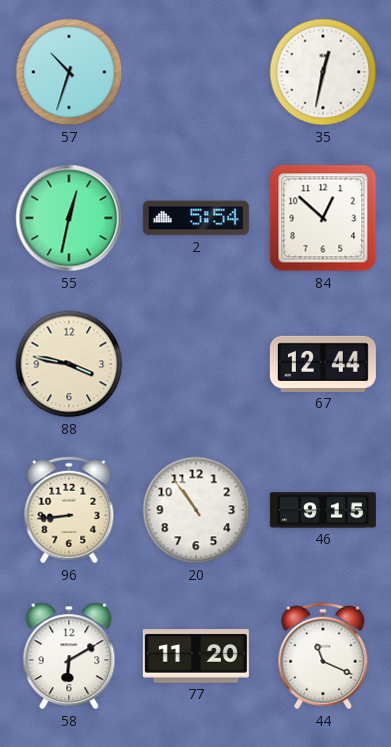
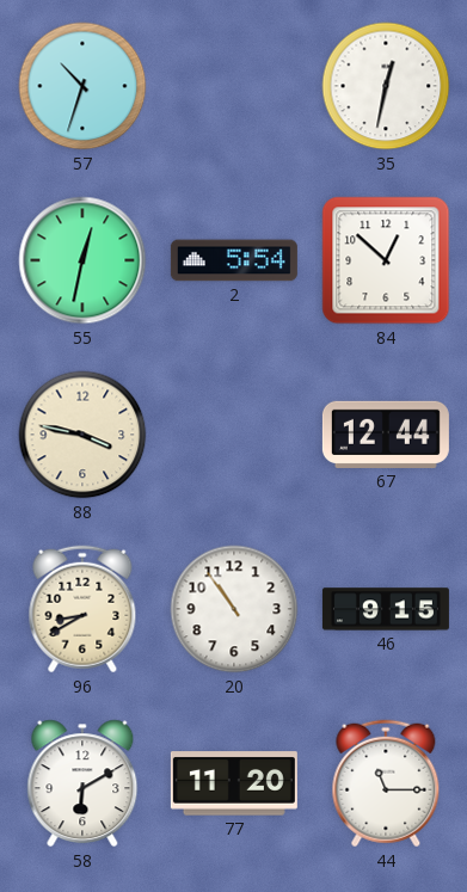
96: 8:44 -> 8:40
44: 11:19 -> 11:15
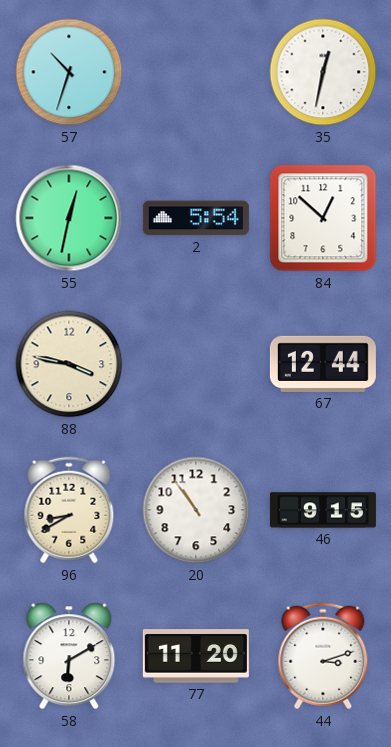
44: 11:15 -> 3:12
